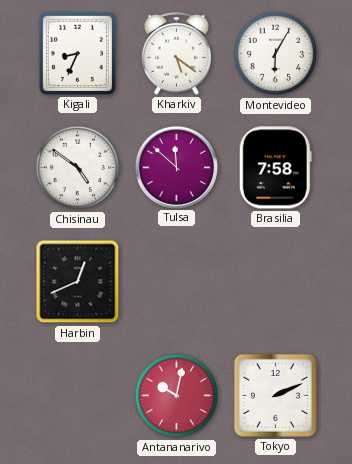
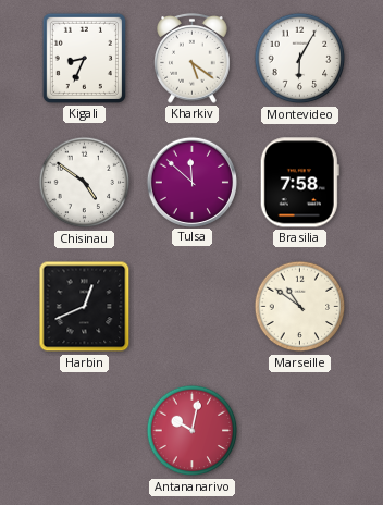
Marseille: none -> 10:51
Tokyo: 2:11 -> none
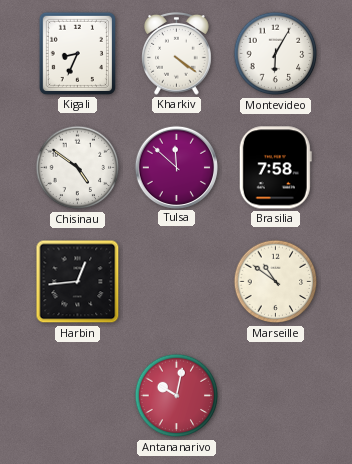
Kharkiv: 5:21 -> 4:21
Harbin: 12:41 -> 12:44
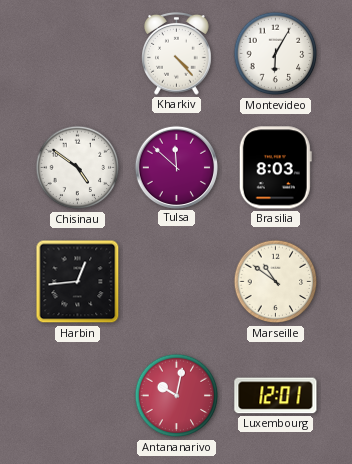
Kigali: 8:34 -> none
Kharkiv: 4:21 -> 4:23
Brasilia: 7:58 -> 8:03
Luxembourg: none -> 12:01
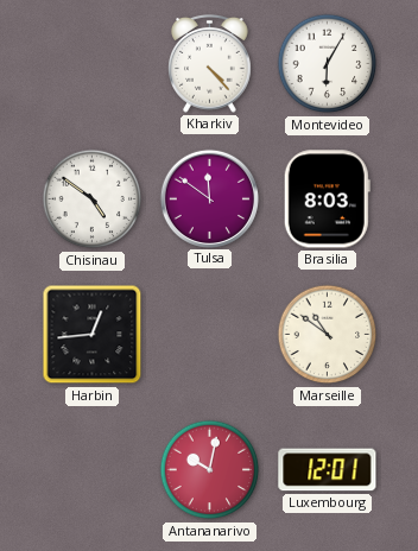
Tulsa: 11:52 -> 11:51
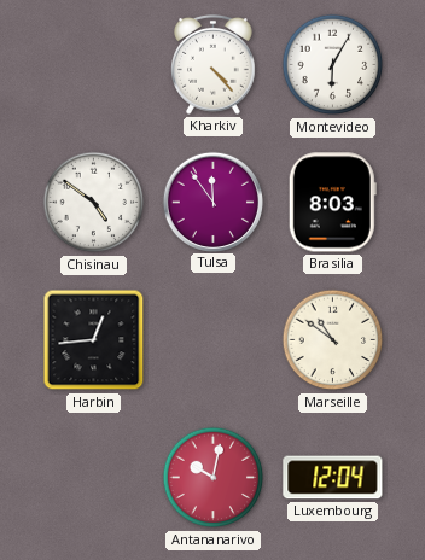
Tulsa: 11:51 -> 11:54
Luxembourg: 12:01 -> 12:04
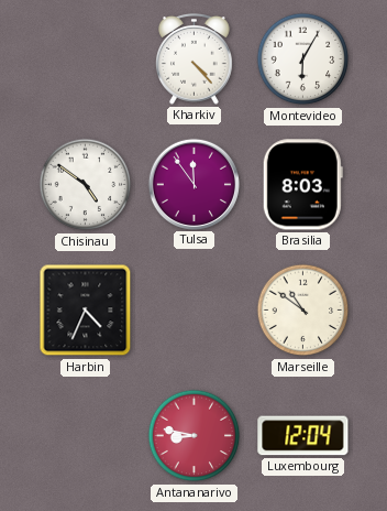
Harbin: 12:44 -> 4:34
Antananarivo: 10:02 -> 8:47
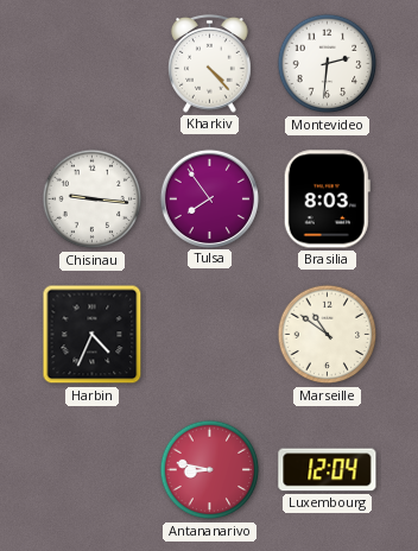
Montevideo: 6:05 -> 2:31
Chisinau: 4:51 -> 9:16
Tulsa: 11:54 -> 7:54
